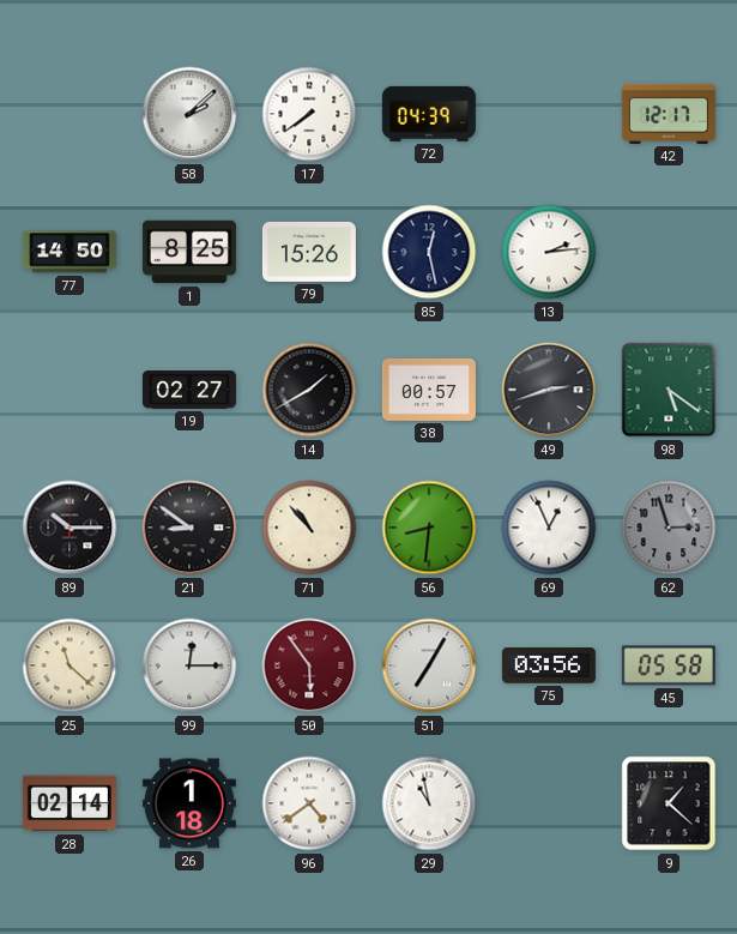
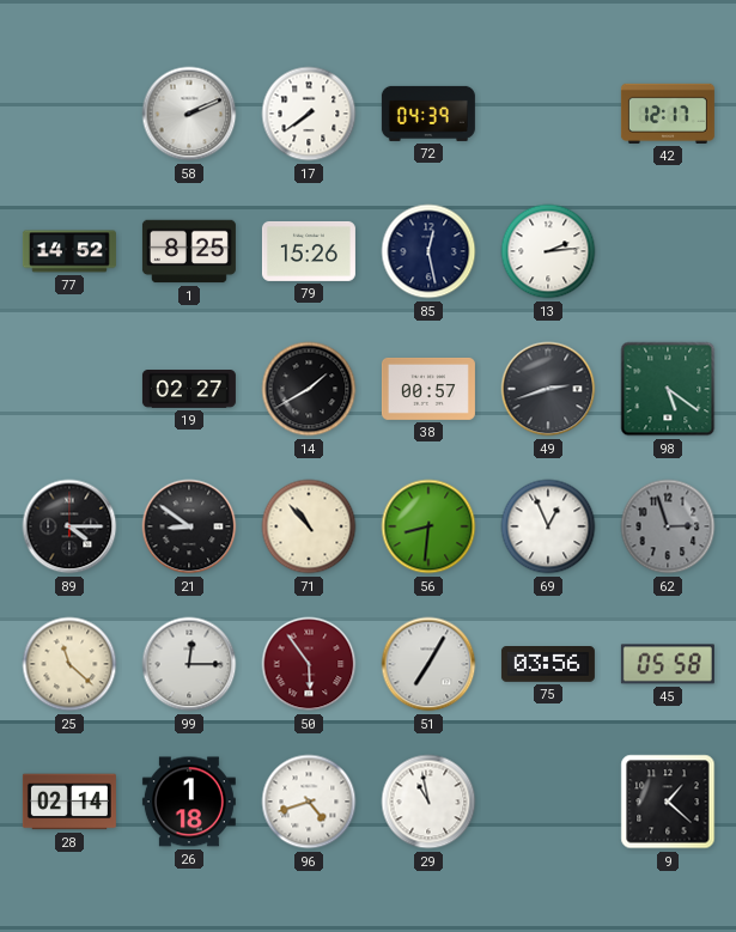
58: 2:08 -> 2:11
77: 14:50 -> 14:52
89: 10:15 -> 4:15
96: 4:39 -> 4:42
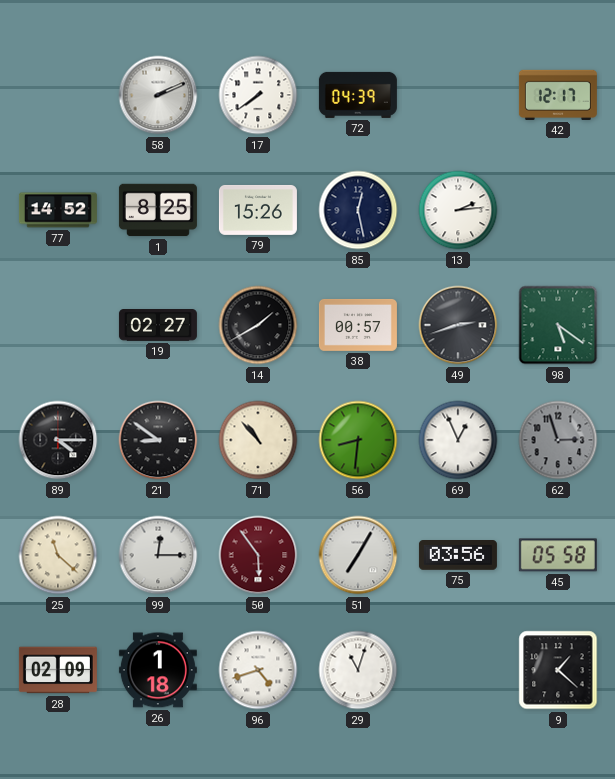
28: 02:14 -> 02:09
29: 10:58 -> 11:03
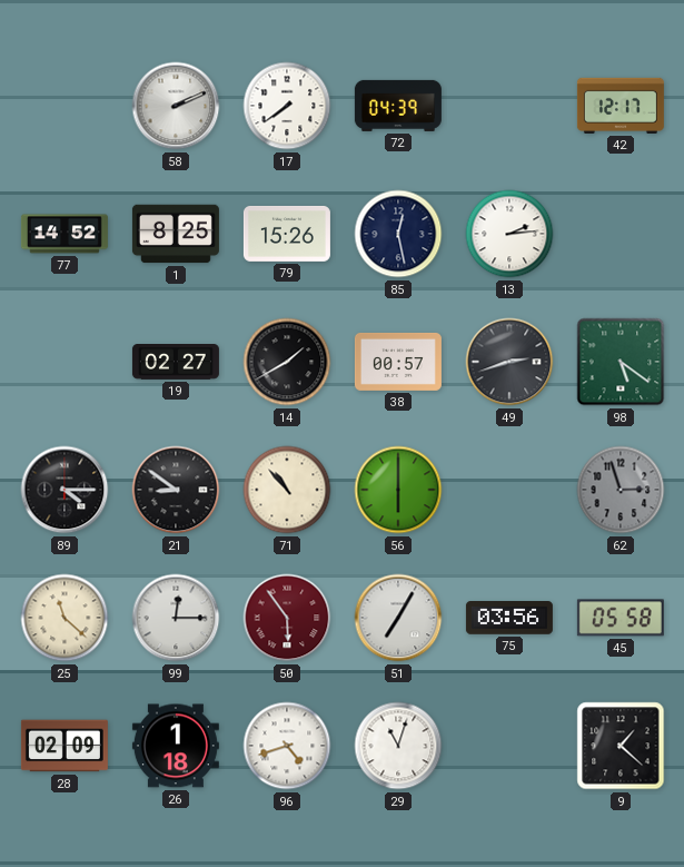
56: 8:31 -> 6:00
69: 12:56 -> none
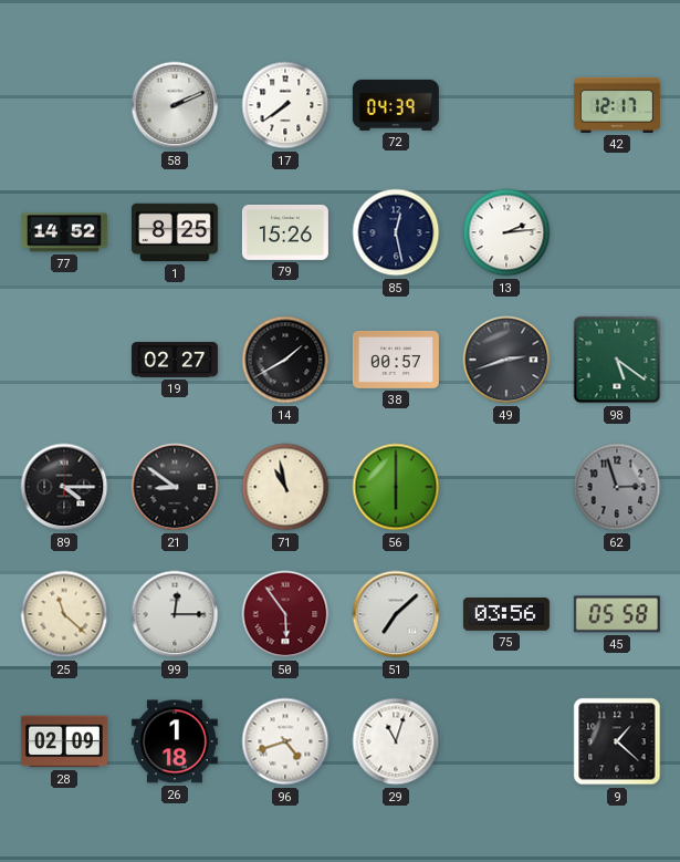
71: 10:53 -> 10:58
51: 7:05 -> 7:08
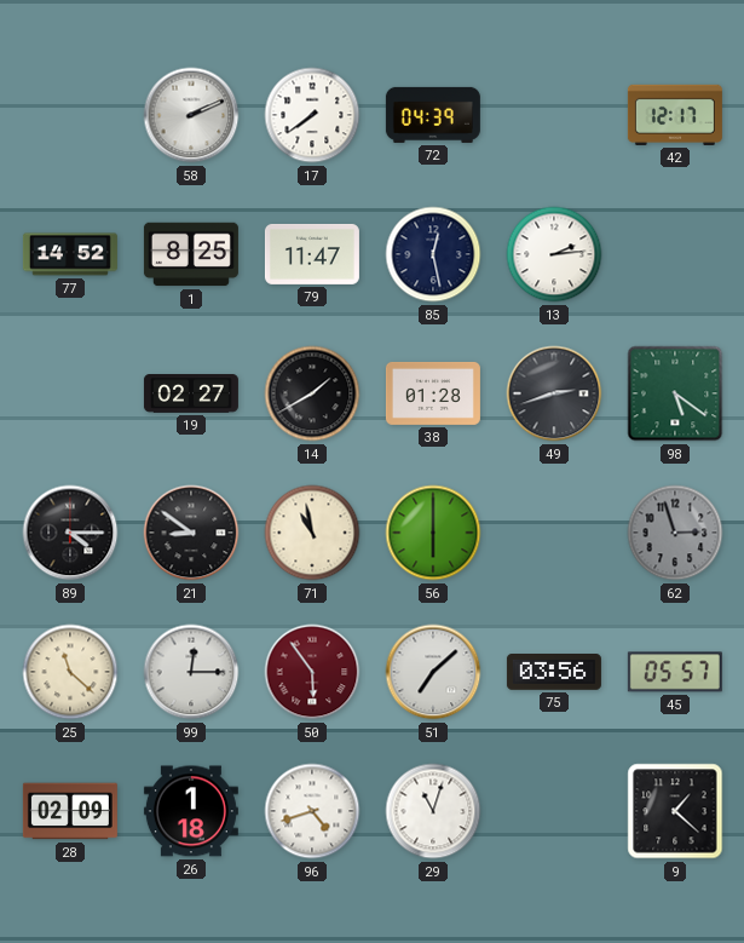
79: 15:26 -> 11:47
38: 00:57 -> 01:28
45: 05:58 -> 05:57
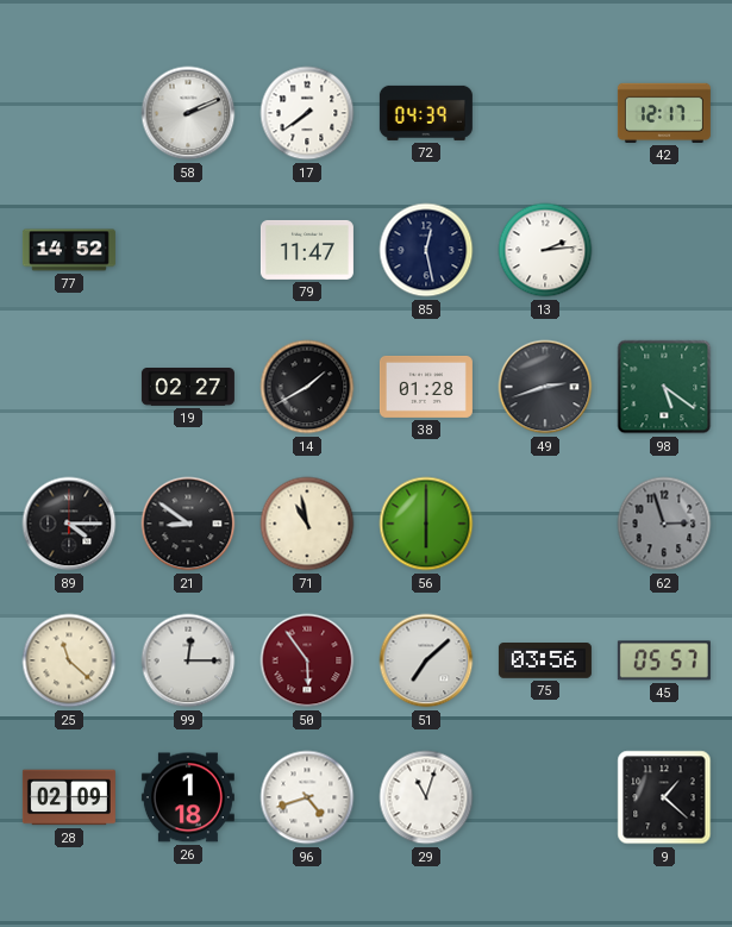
1: 8:25 -> none
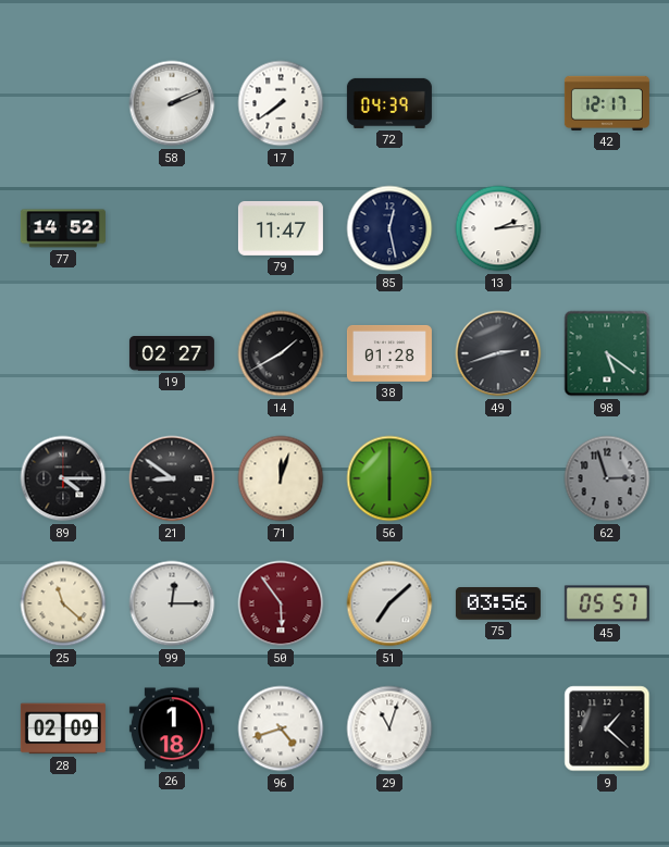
71: 10:58 -> 12:03
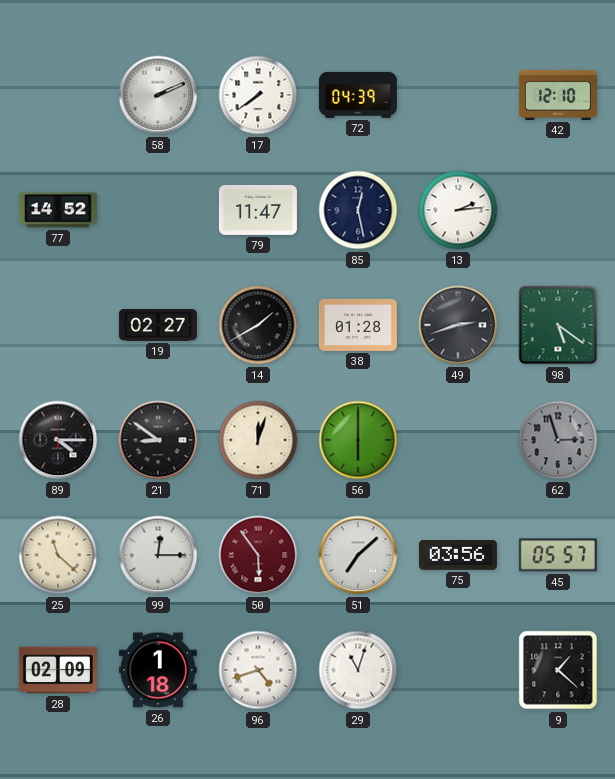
42: 12:17 -> 12:10
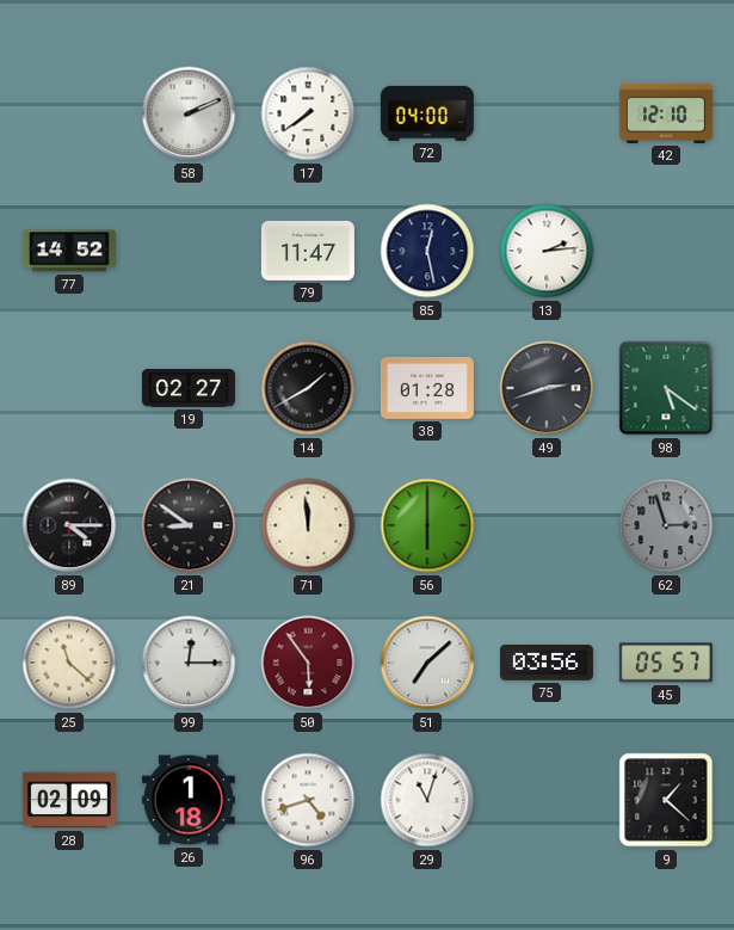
72: 04:39 -> 04:00
71: 12:03 -> 11:59
